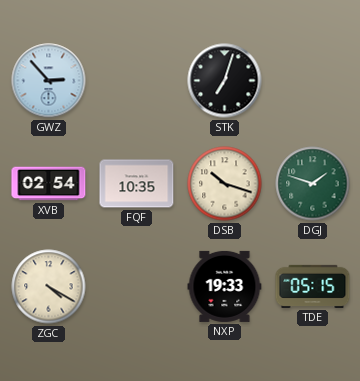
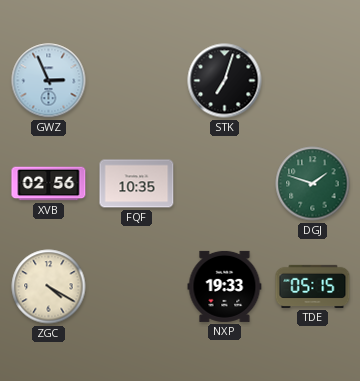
GWZ: 2:53 -> 2:56
XVB: 02:54 -> 02:56
DSB: 10:18 -> none
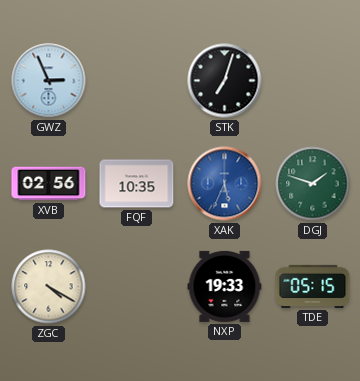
XAK: none -> 5:34
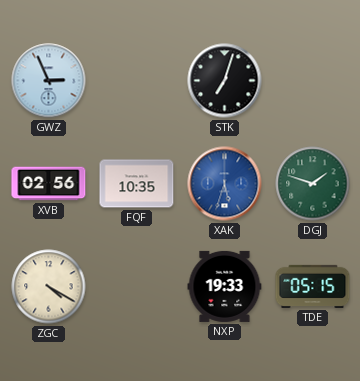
XAK: 5:34 -> 5:33
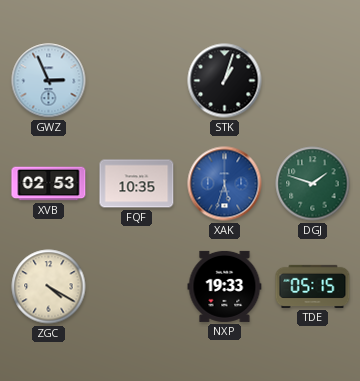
STK: 7:03 -> 1:03
XVB: 02:56 -> 02:53
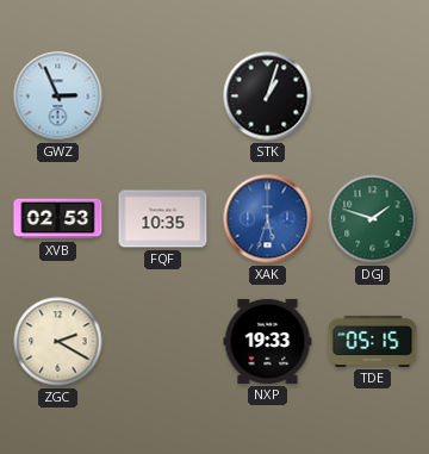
ZGC: 4:20 -> 2:20
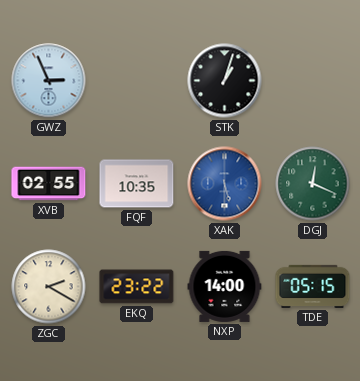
XVB: 02:53 -> 02:55
XAK: 5:33 -> 5:30
DGJ: 1:48 -> 12:19
EKQ: none -> 23:22
NXP: 19:33 -> 14:00
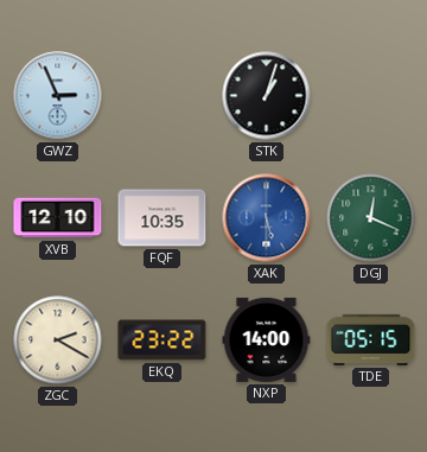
XVB: 02:55 -> 12:10
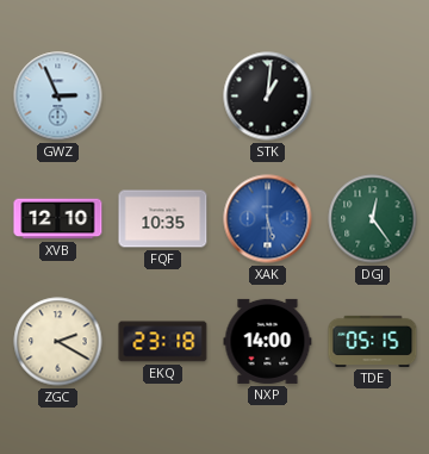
STK: 1:03 -> 1:01
DGJ: 12:19 -> 12:24
EKQ: 23:22 -> 23:18
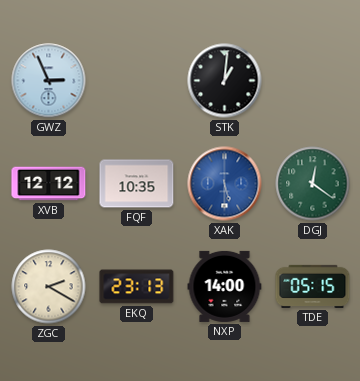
XVB: 12:10 -> 12:12
DGJ: 12:24 -> 12:21
EKQ: 23:18 -> 23:13
